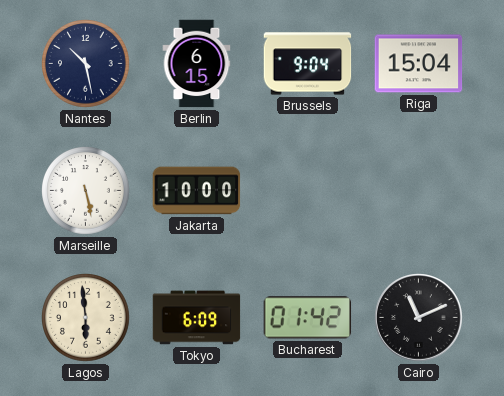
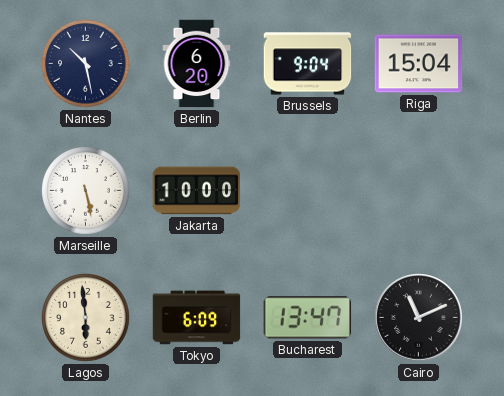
Berlin: 6:15 -> 6:20
Bucharest: 01:42 -> 13:47
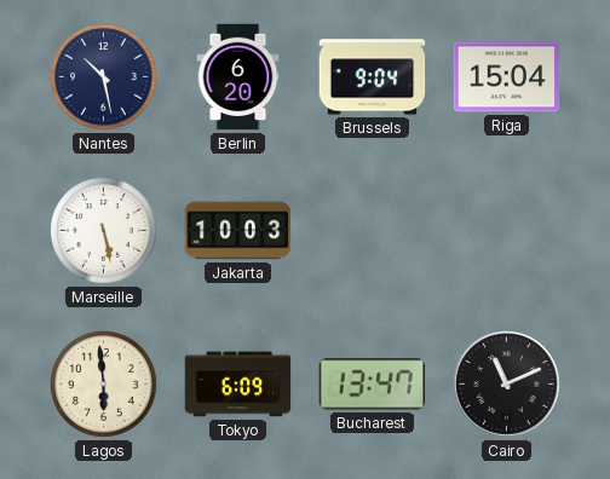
Jakarta: 10:00 -> 10:03
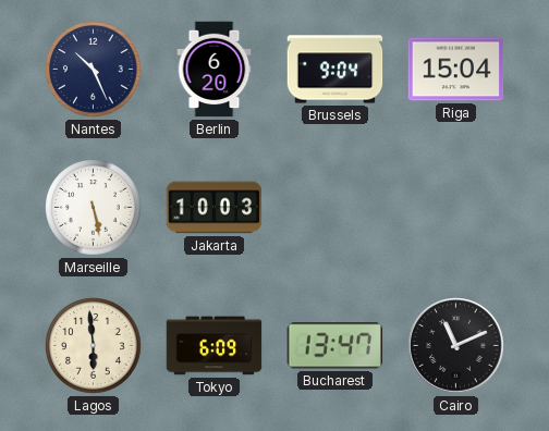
Nantes: 10:28 -> 10:26
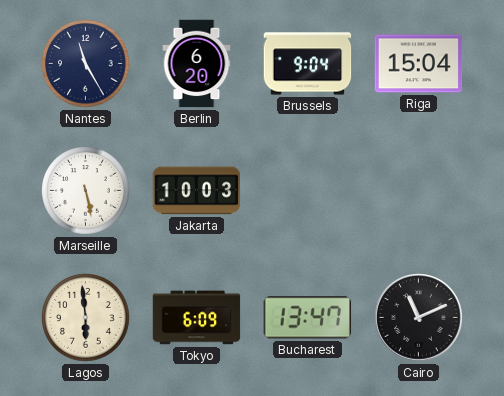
Nantes: 10:26 -> 11:25
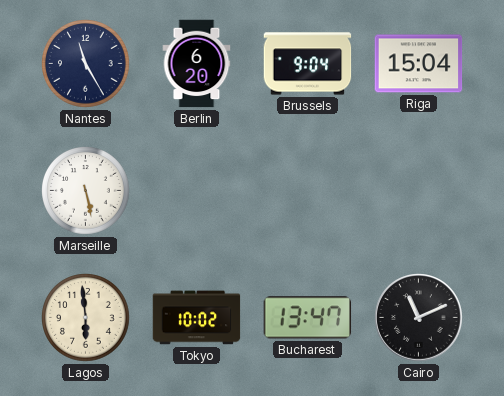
Jakarta: 10:03 -> none
Tokyo: 6:09 -> 10:02
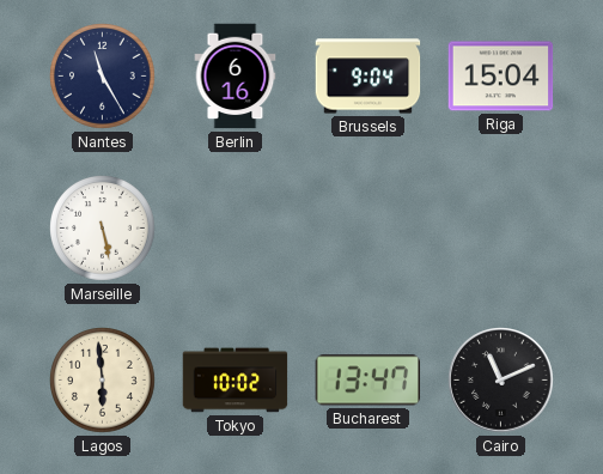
Berlin: 6:20 -> 6:16
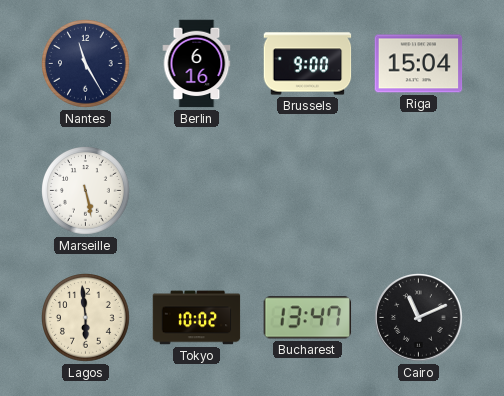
Brussels: 9:04 -> 9:00
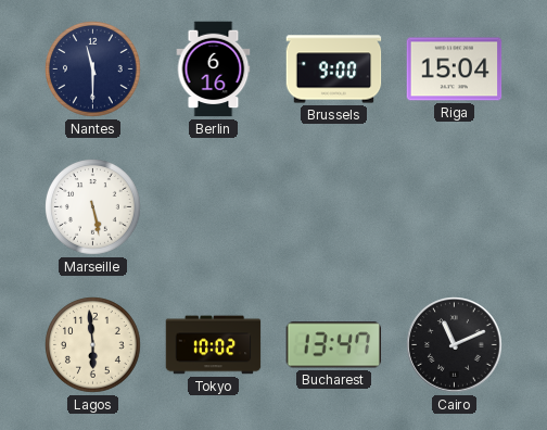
Nantes: 11:25 -> 11:30
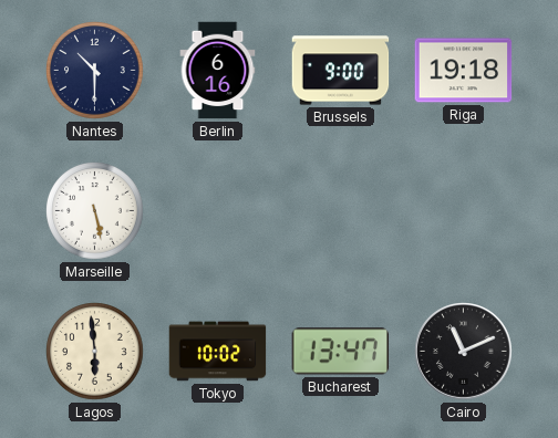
Nantes: 11:30 -> 10:30
Riga: 15:04 -> 19:18
